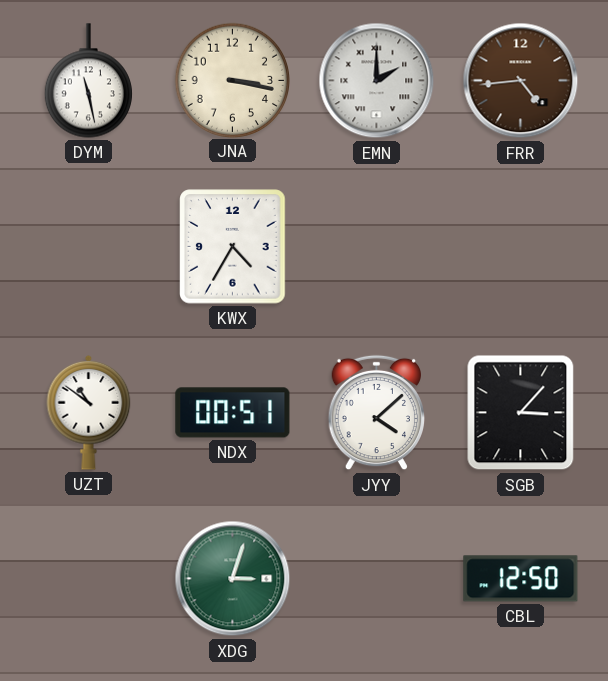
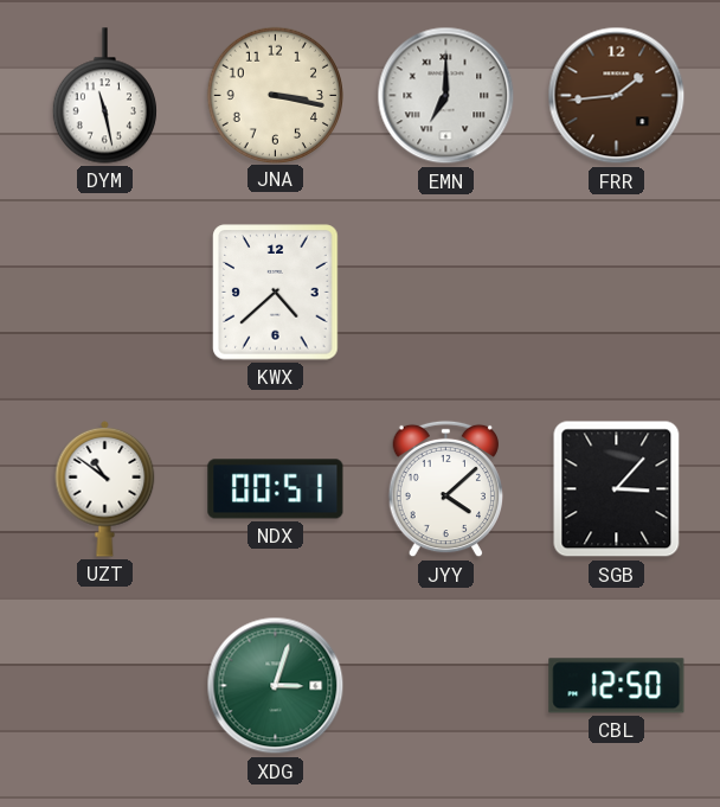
EMN: 2:00 -> 7:00
FRR: 4:44 -> 1:44
KWX: 4:35 -> 4:38
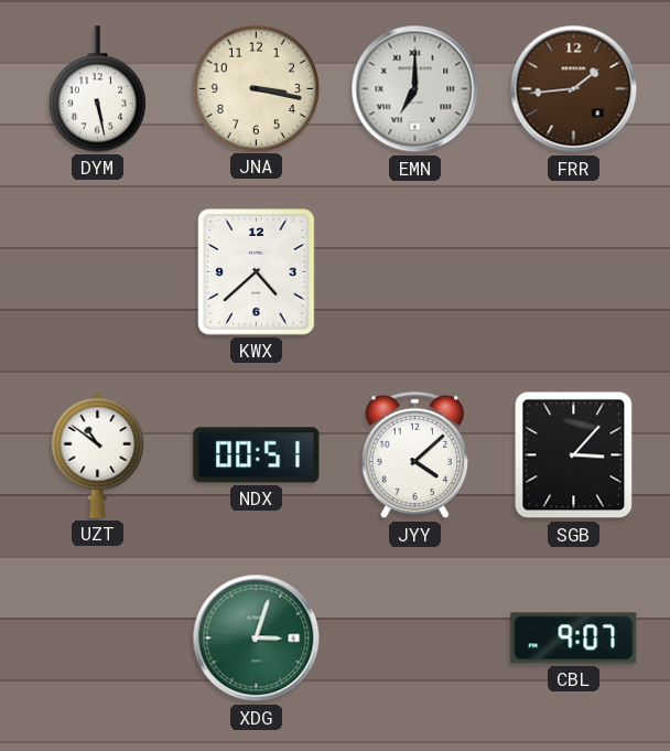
DYM: 11:28 -> 5:28
CBL: 12:50 -> 9:07
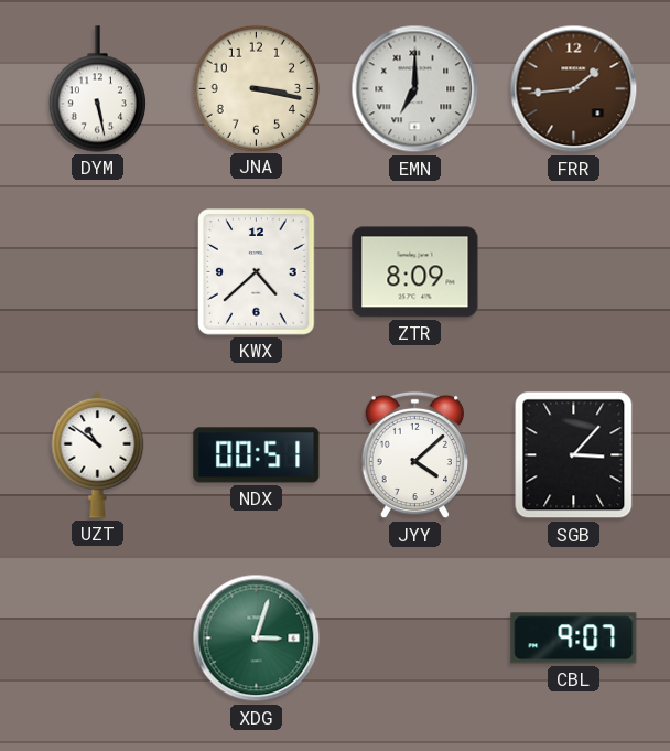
ZTR: none -> 8:09
